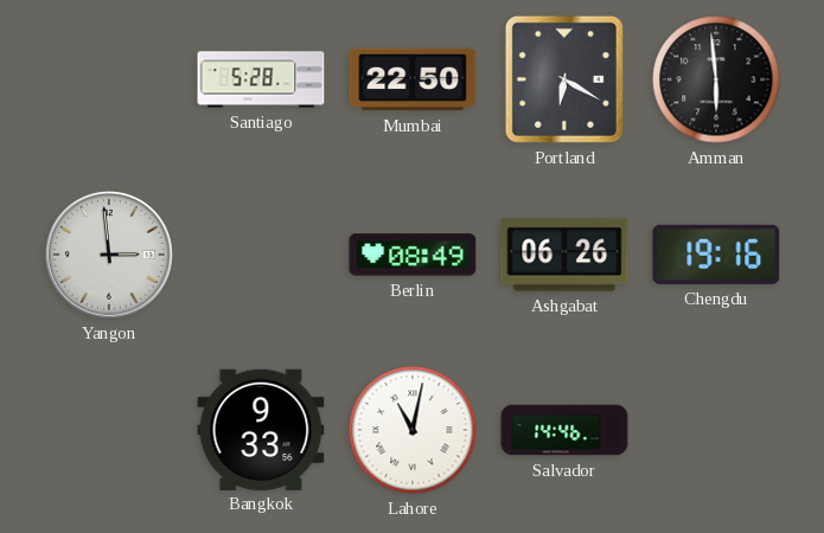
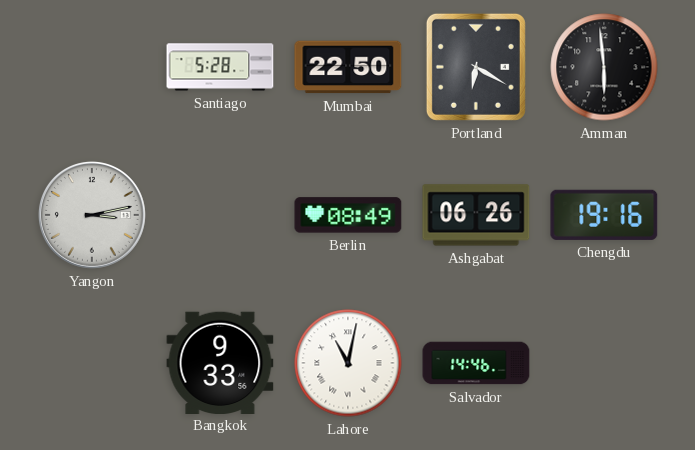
Yangon: 2:59 -> 3:13
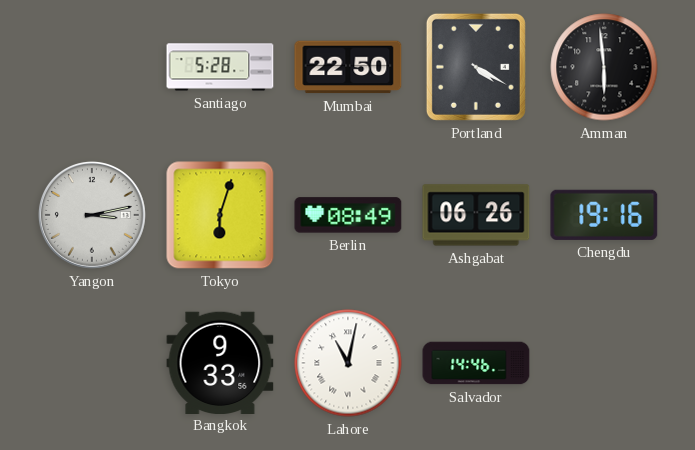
Portland: 6:20 -> 4:20
Tokyo: none -> 6:03
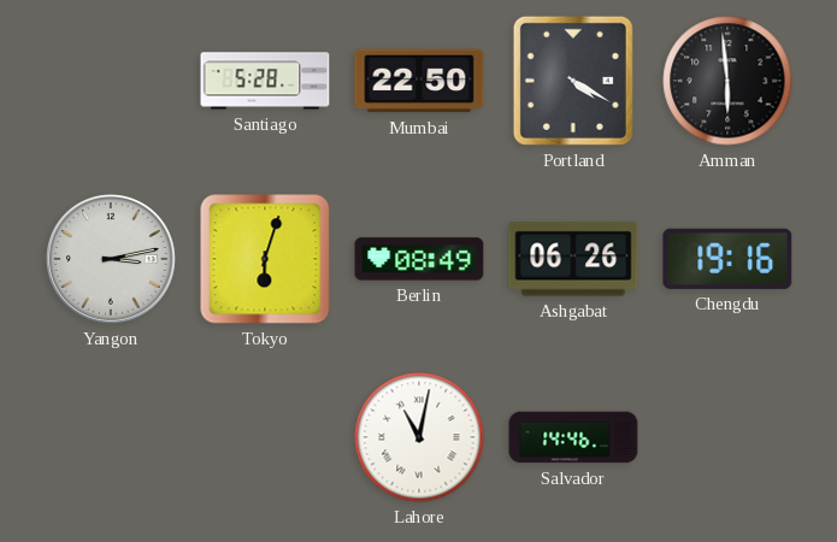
Bangkok: 9:33 -> none
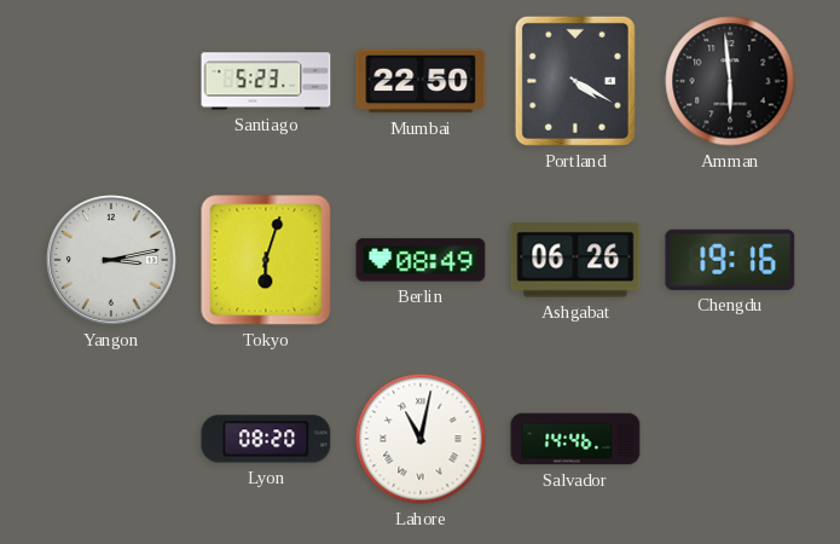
Santiago: 5:28 -> 5:23
Lyon: none -> 08:20
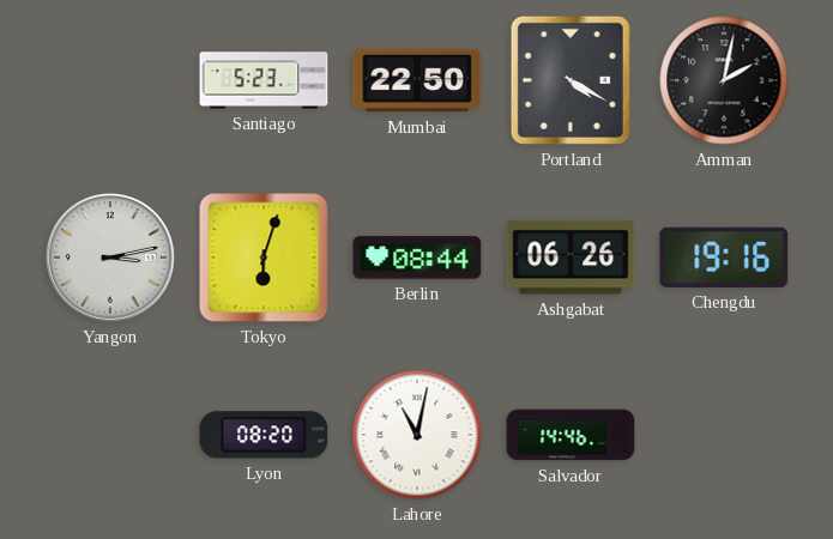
Amman: 5:59 -> 2:02
Berlin: 08:49 -> 08:44
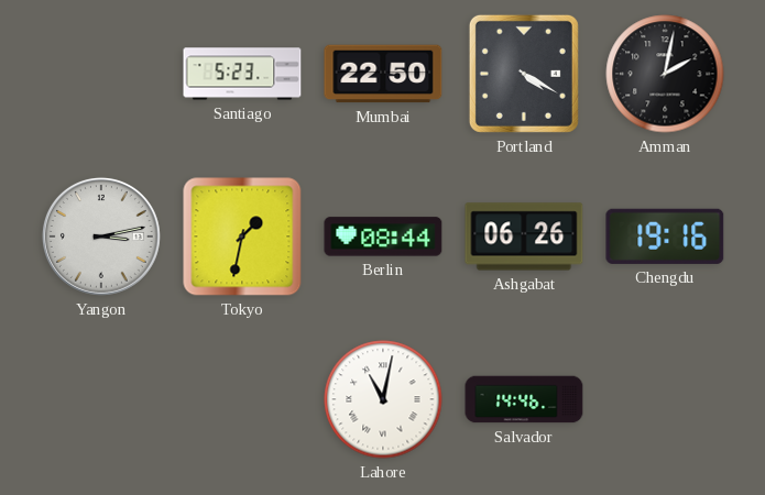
Tokyo: 6:03 -> 1:32
Lyon: 08:20 -> none
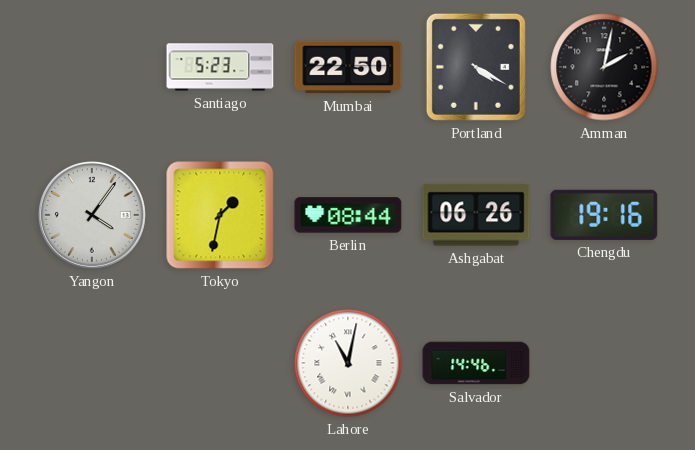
Yangon: 3:13 -> 4:06
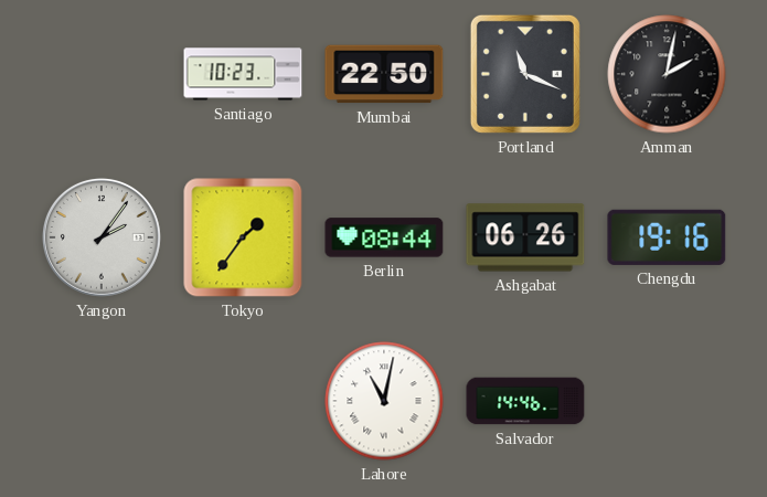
Santiago: 5:23 -> 10:23
Portland: 4:20 -> 11:19
Yangon: 4:06 -> 2:06
Tokyo: 1:32 -> 1:36
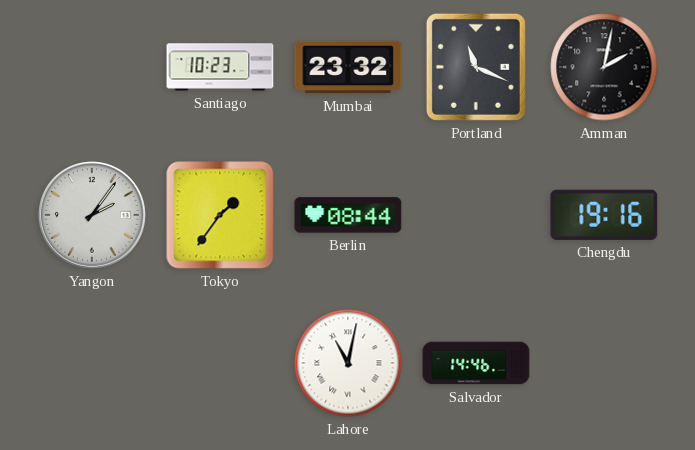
Mumbai: 22:50 -> 23:32
Ashgabat: 06:26 -> none
